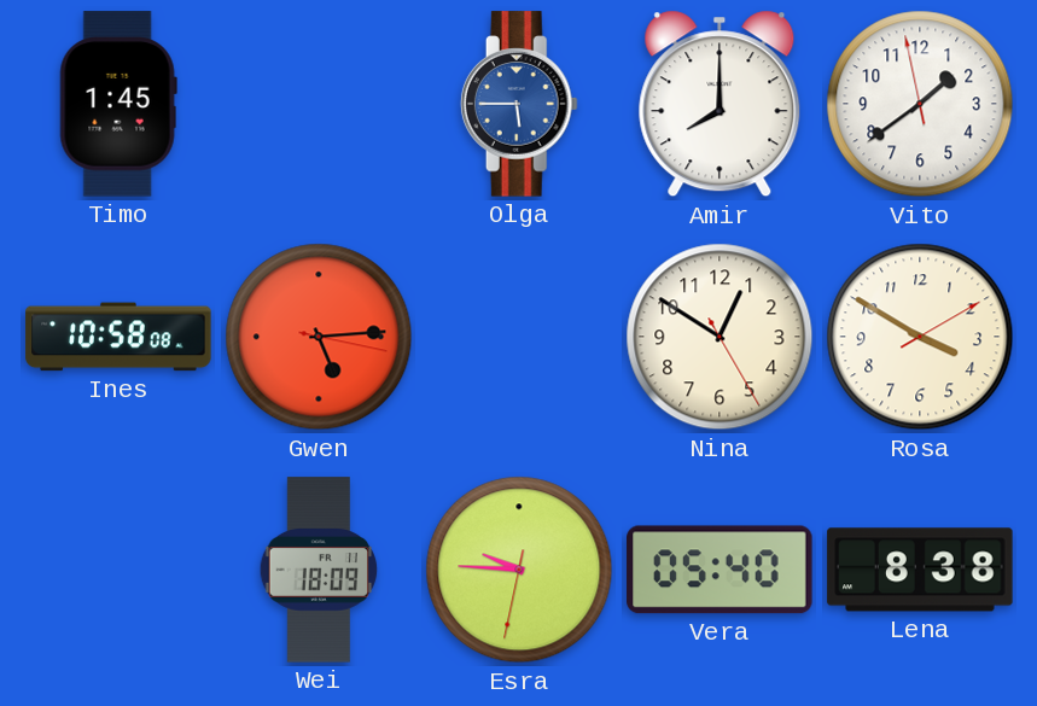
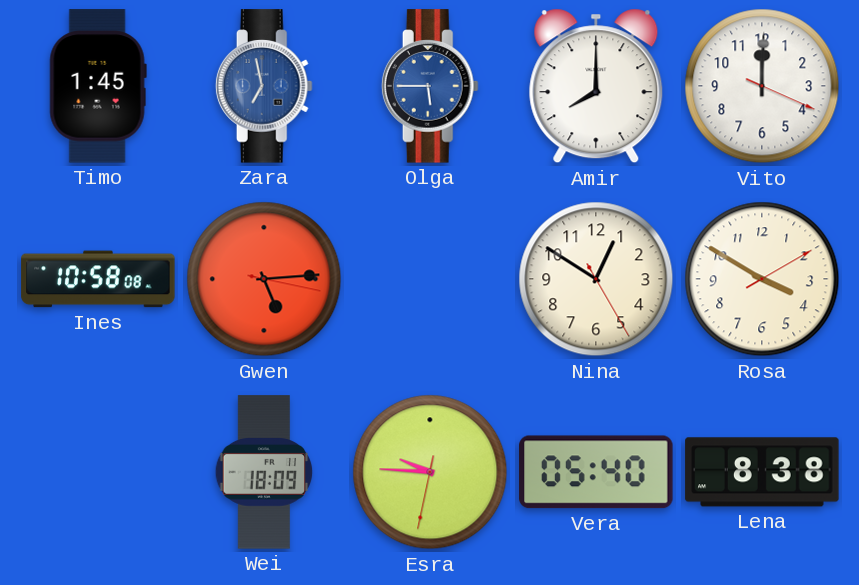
Zara: none -> 6:58
Vito: 1:38 -> 12:00
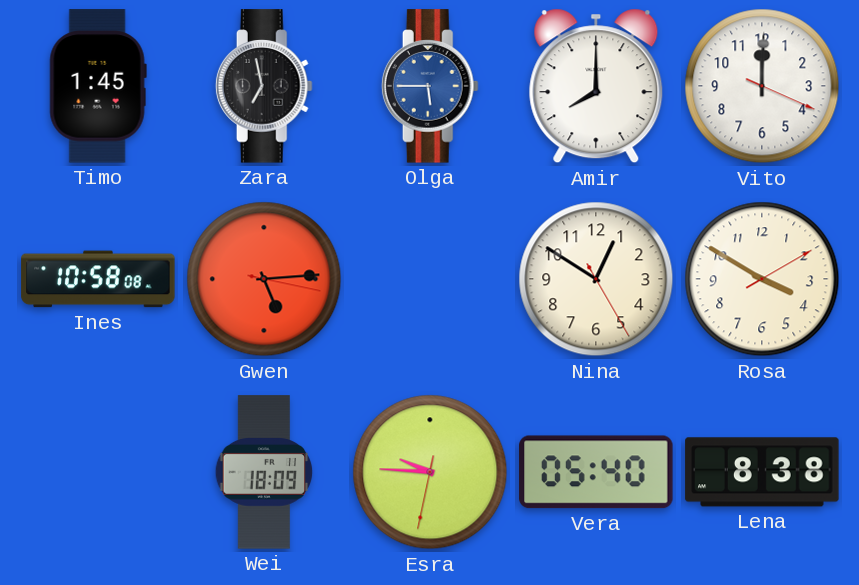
Zara dial: blue -> black
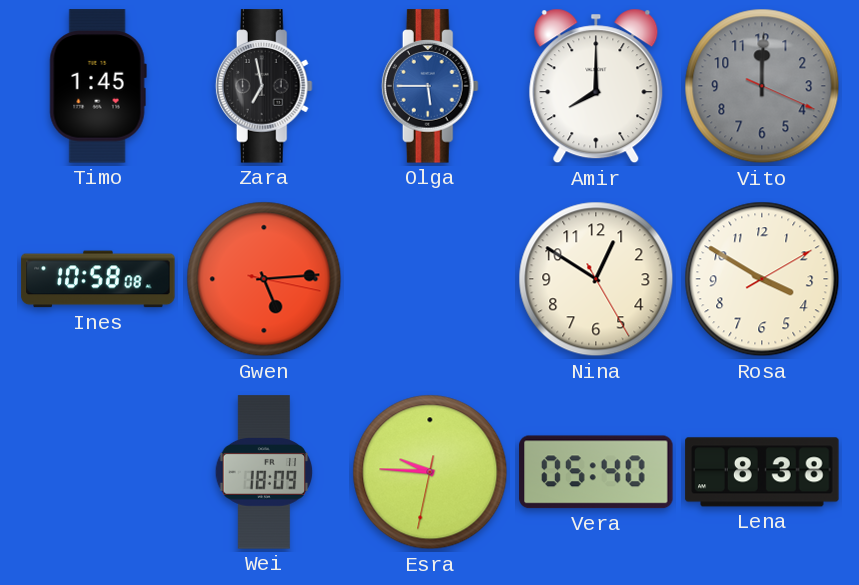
Vito dial: white -> grey
